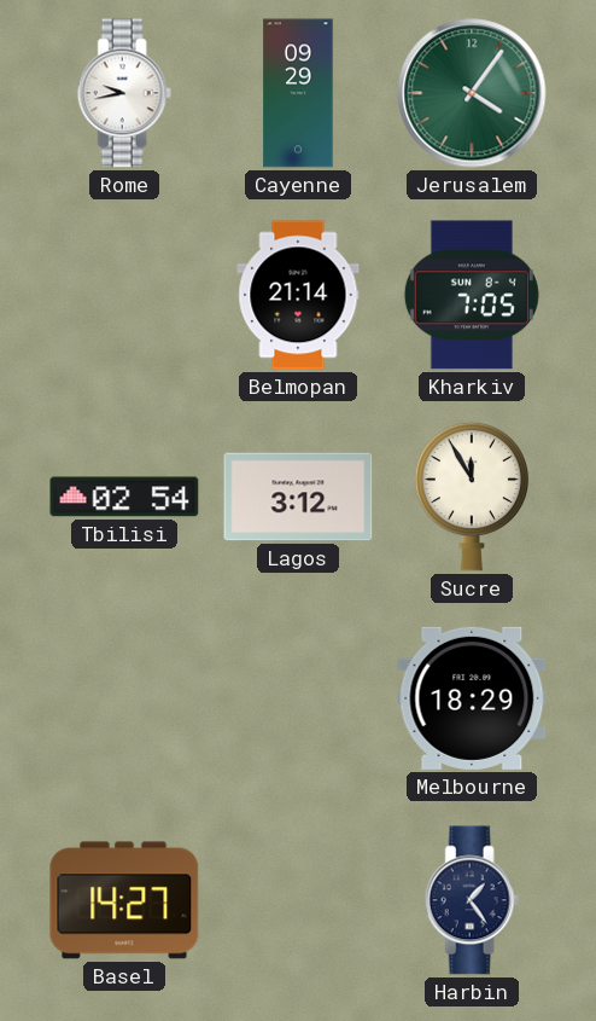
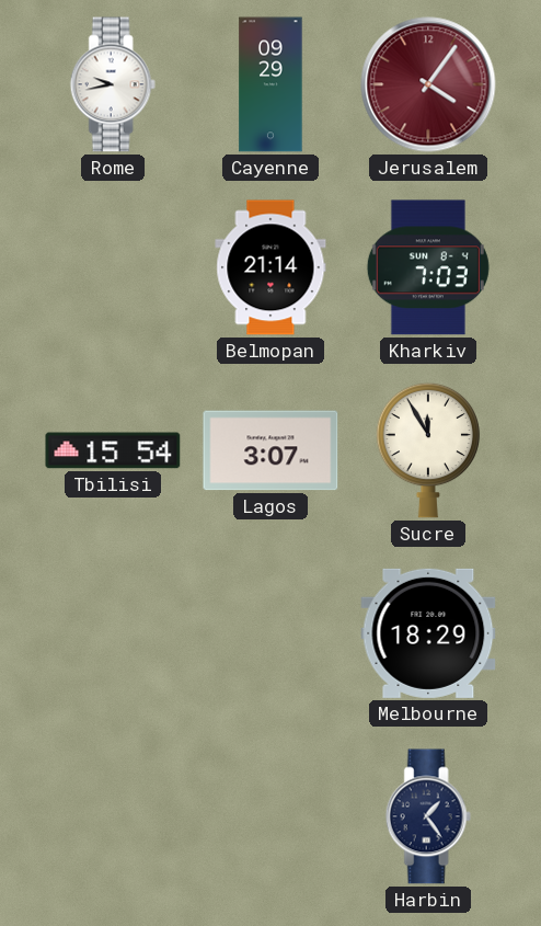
Jerusalem dial: green -> burgundy
Kharkiv: 7:05 -> 7:03
Tbilisi: 02:54 -> 15:54
Lagos: 3:12 -> 3:07
Basel: 14:27 -> none
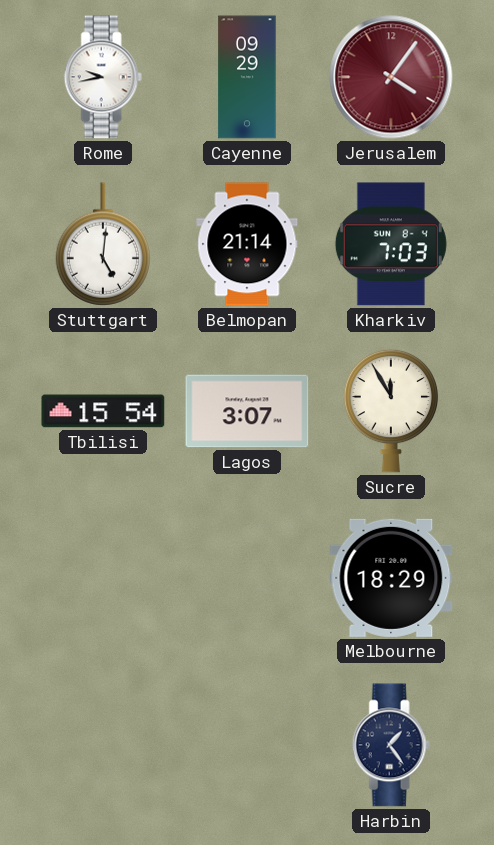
Stuttgart: none -> 5:01
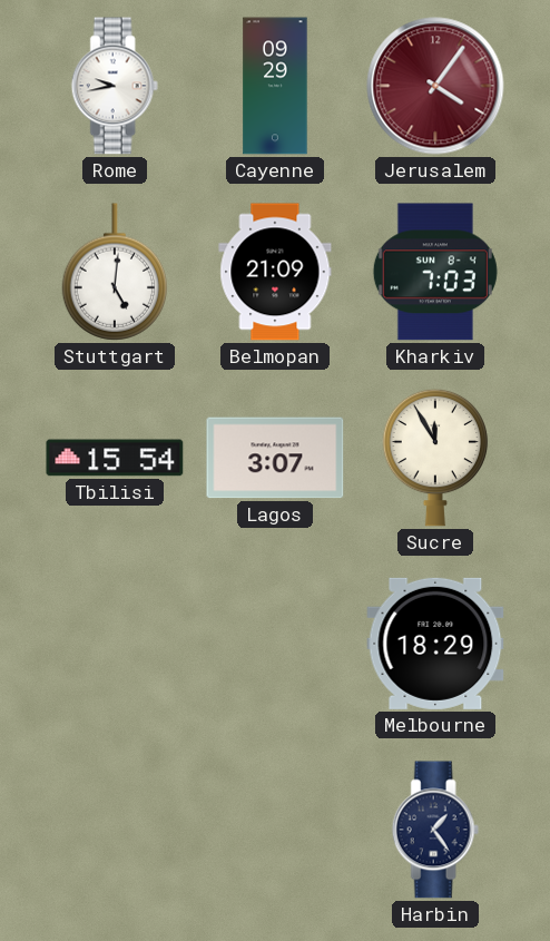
Belmopan: 21:14 -> 21:09
